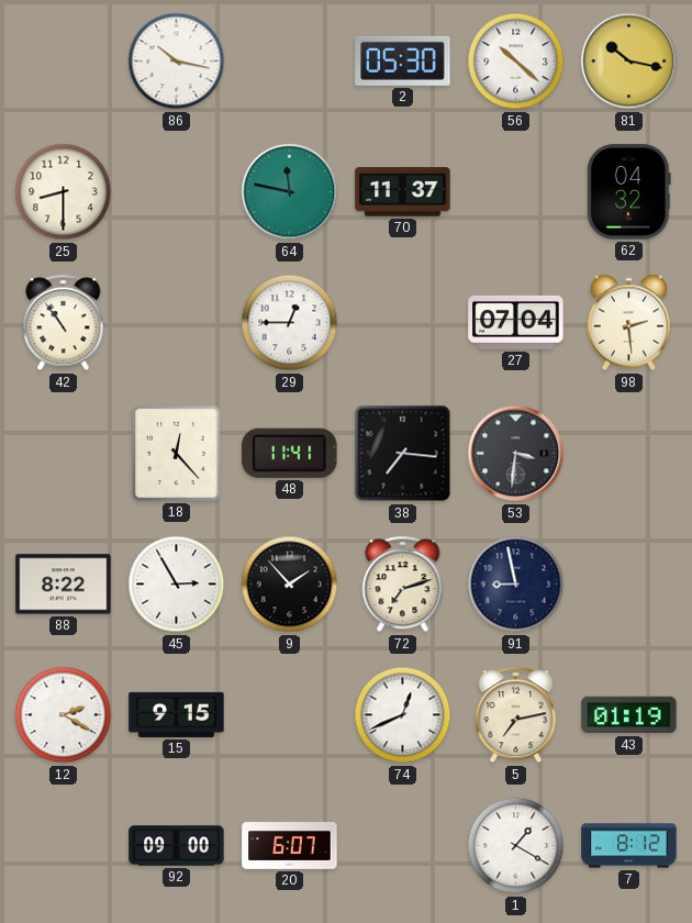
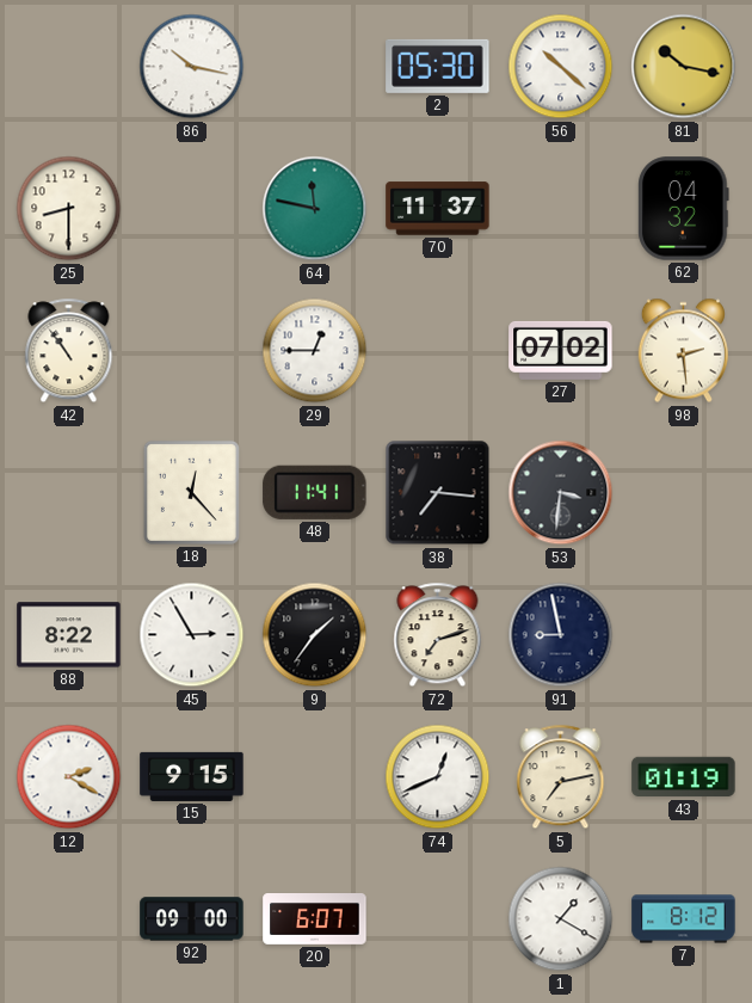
27: 07:04 -> 07:02
9: 1:53 -> 1:36
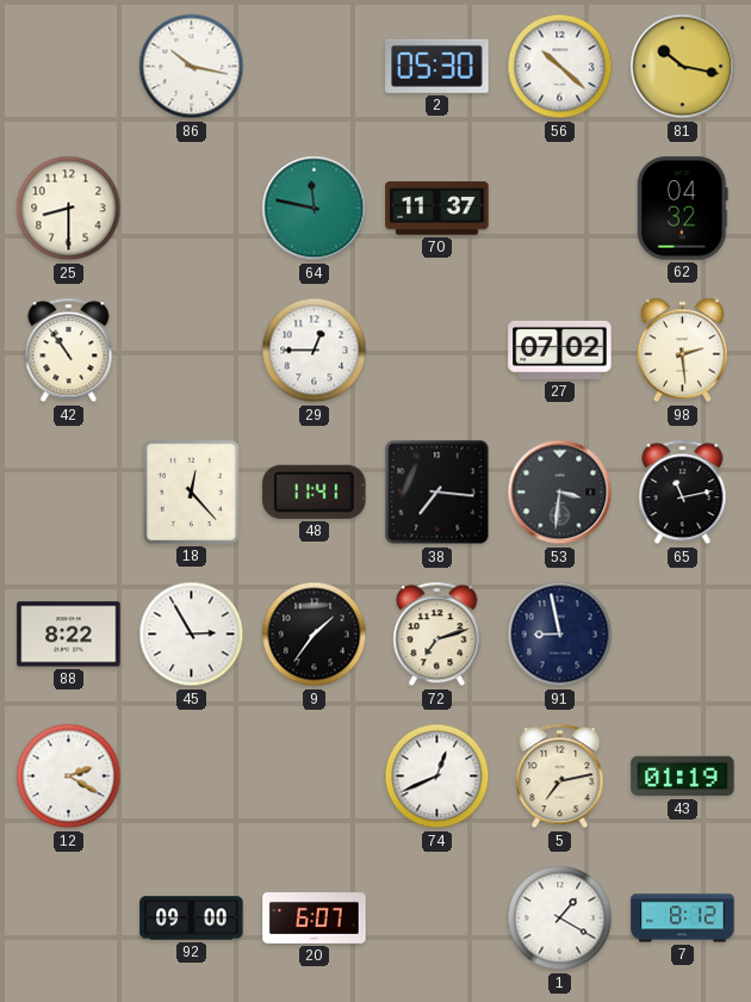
65: none -> 11:13
15: 9:15 -> none
